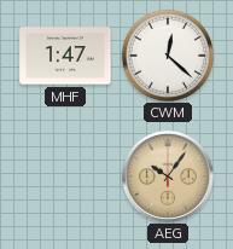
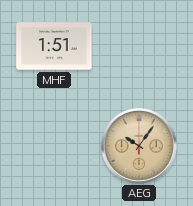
MHF: 1:47 -> 1:51
CWM: 12:22 -> none
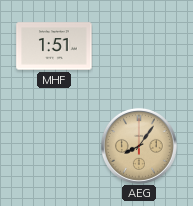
AEG: 10:06 -> 8:06
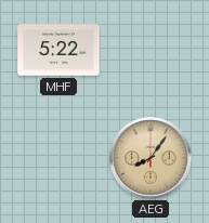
MHF: 1:51 -> 5:22
